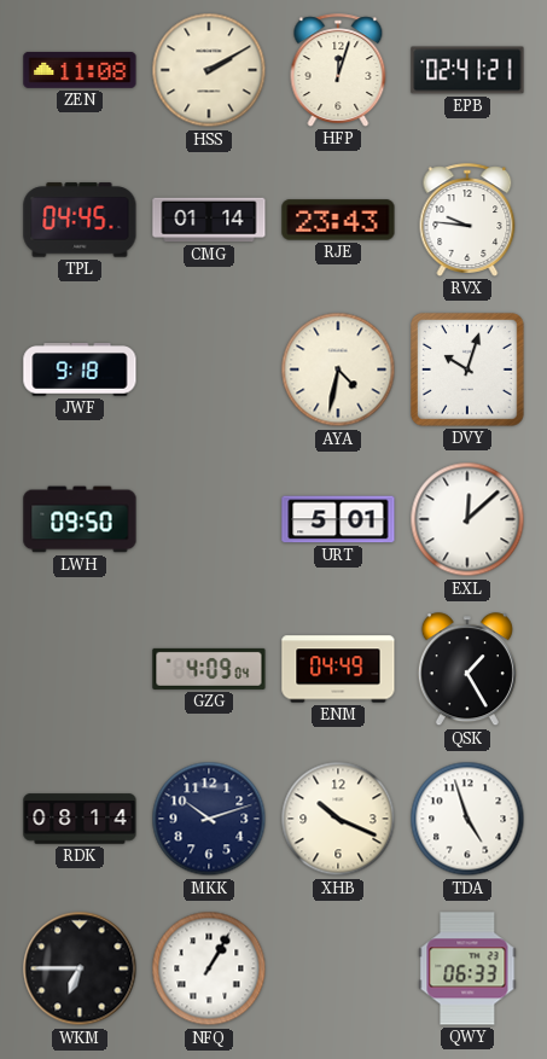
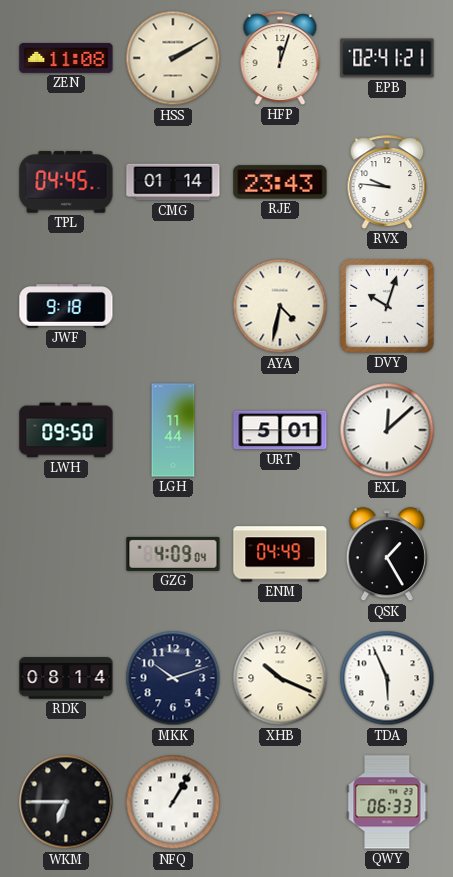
LGH: none -> 11:44
TDA: 4:57 -> 5:56
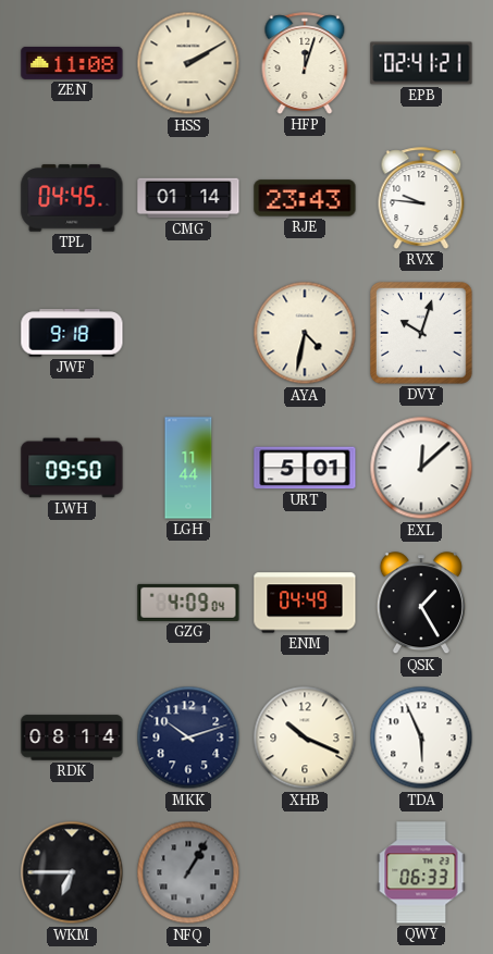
NFQ dial: white -> grey
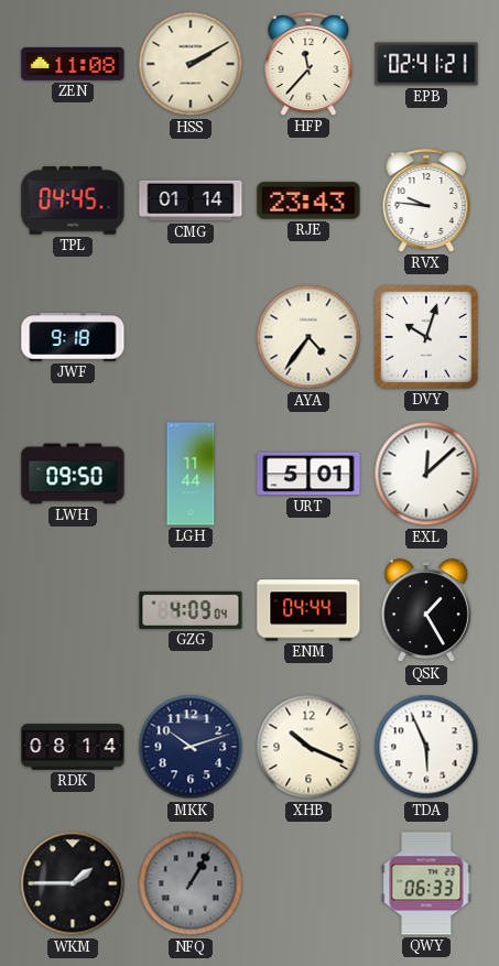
HFP: 12:03 -> 11:37
AYA: 4:32 -> 4:36
ENM: 04:49 -> 04:44
WKM: 6:45 -> 1:45
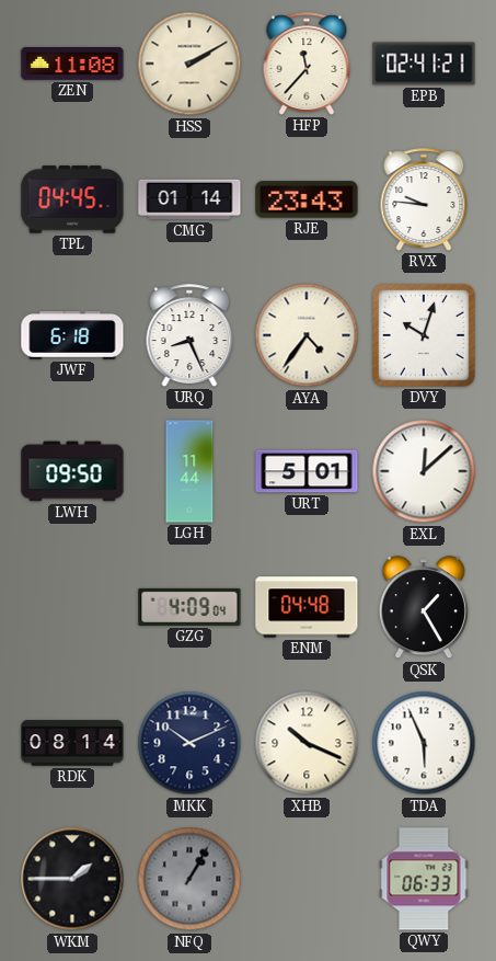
JWF: 9:18 -> 6:18
URQ: none -> 8:26
ENM: 04:44 -> 04:48
MKK: 10:12 -> 10:11
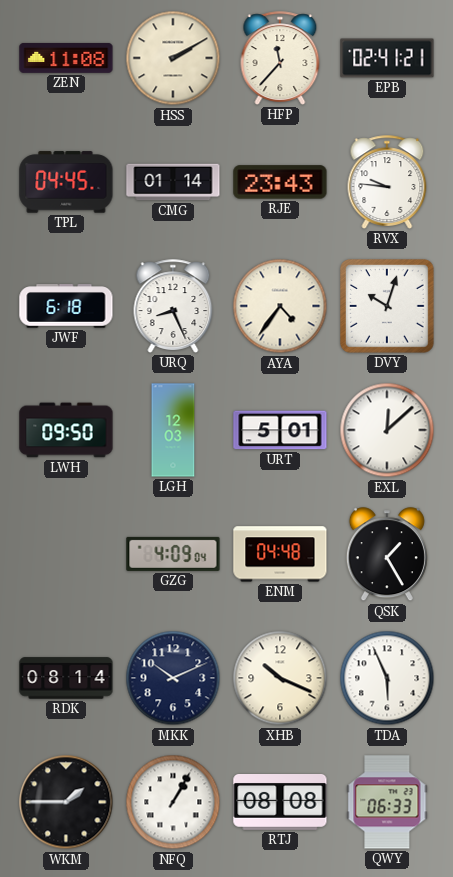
LGH: 11:44 -> 12:03
NFQ dial: grey -> white
RTJ: none -> 08:08
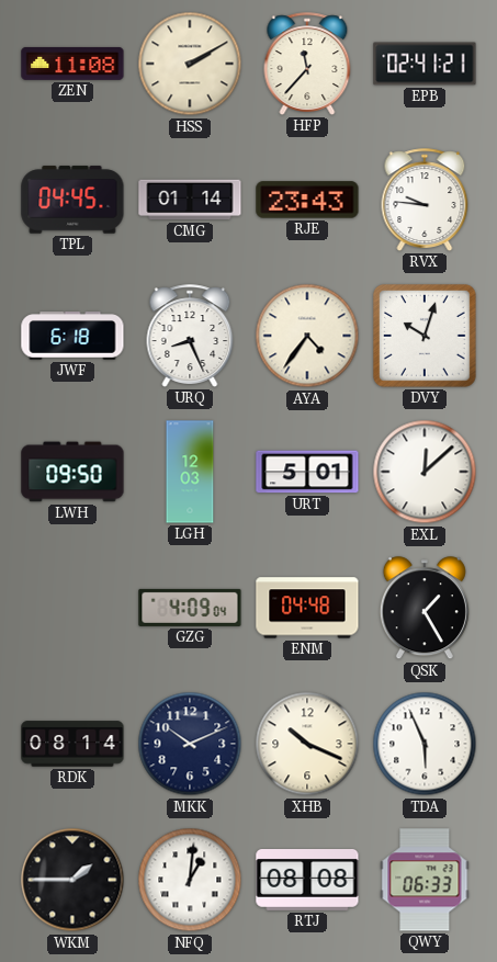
NFQ: 1:05 -> 1:01
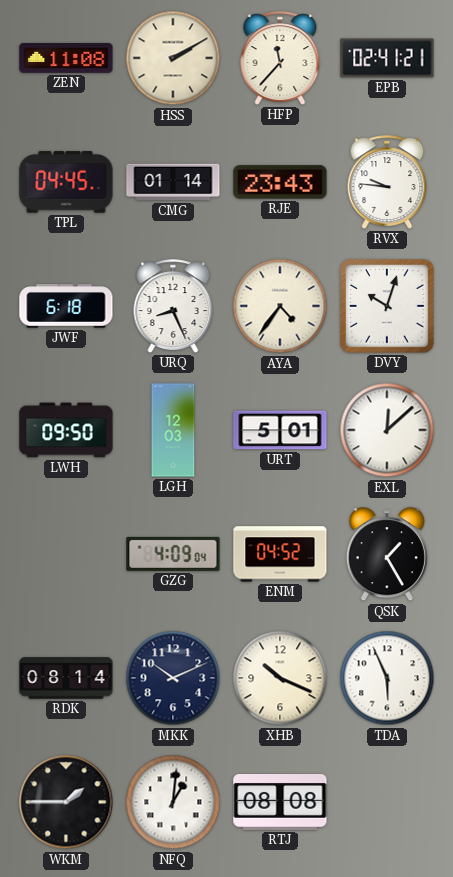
ENM: 04:48 -> 04:52
QWY: 06:33 -> none
